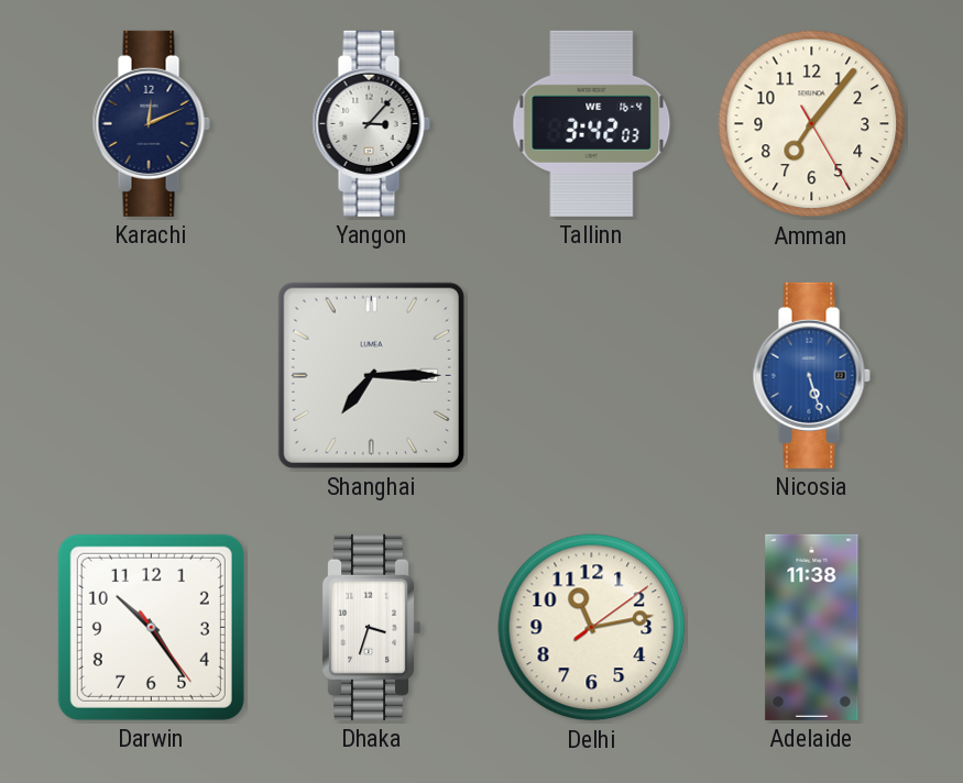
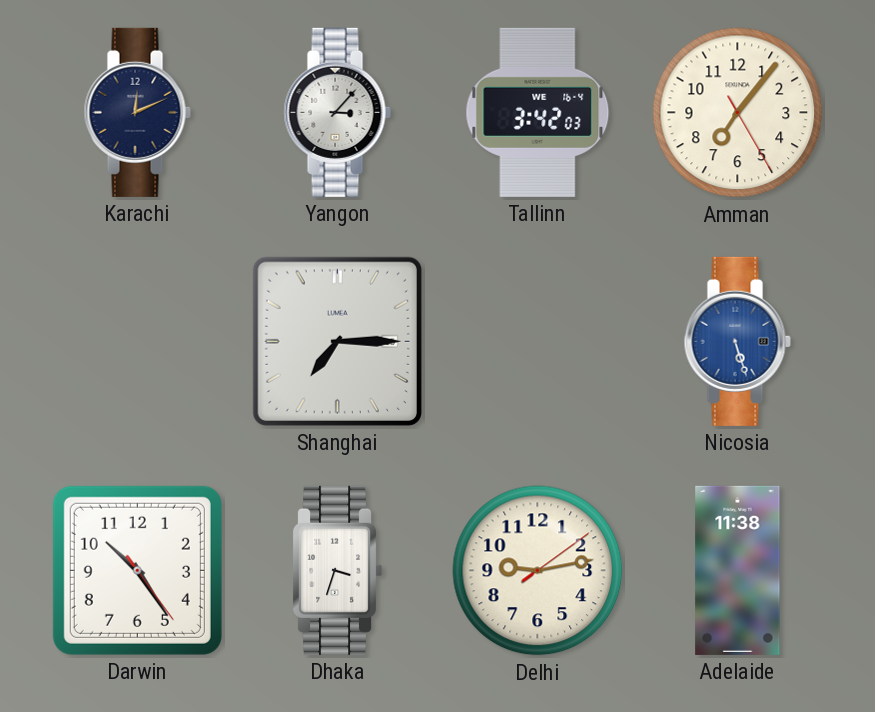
Delhi: 11:13 -> 9:13
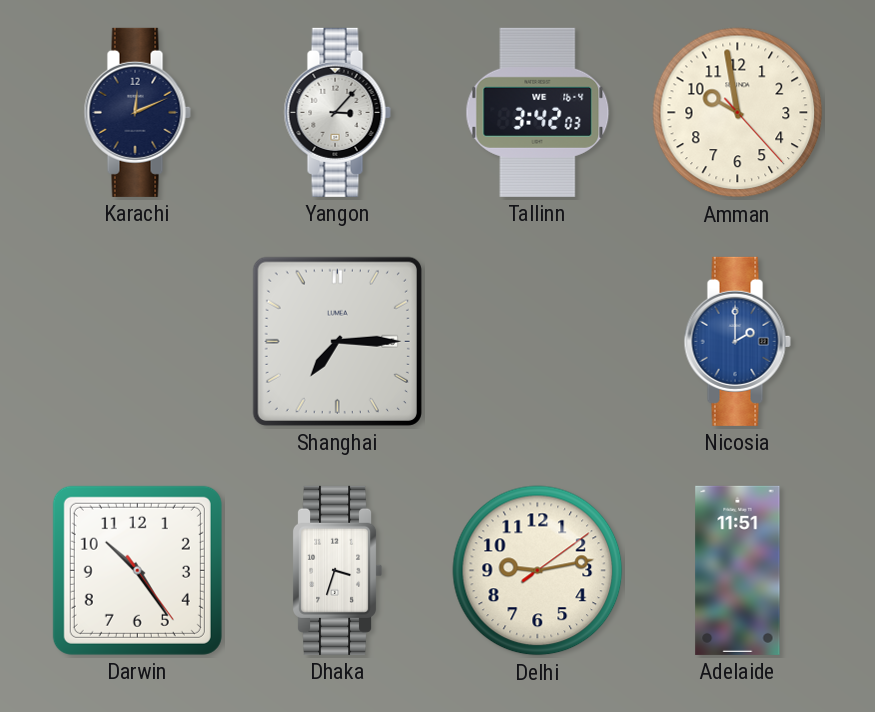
Amman: 7:06 -> 9:58
Nicosia: 5:27 -> 2:00
Adelaide: 11:38 -> 11:51
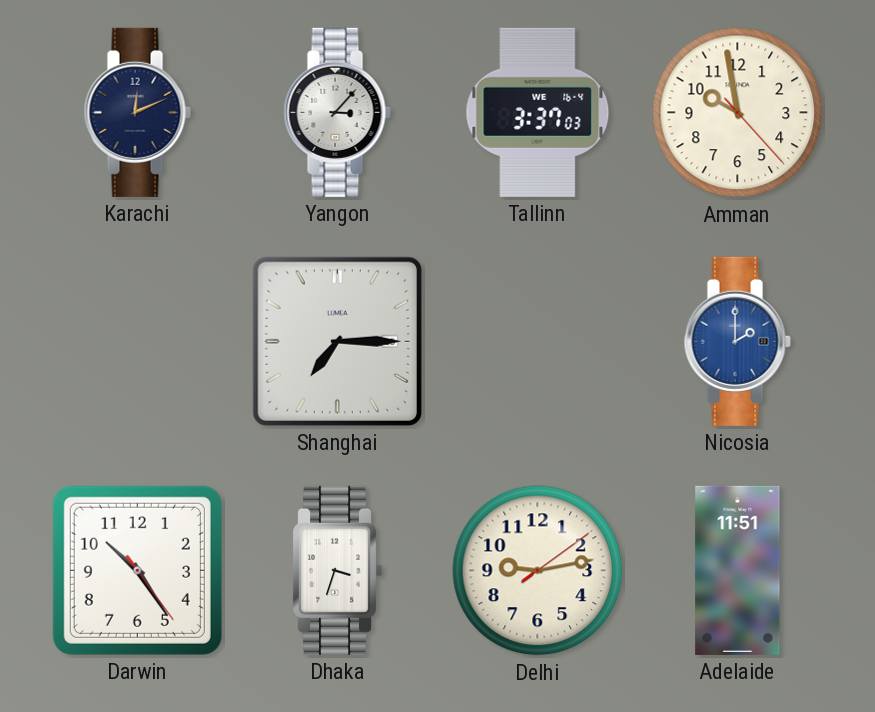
Tallinn: 3:42 -> 3:37
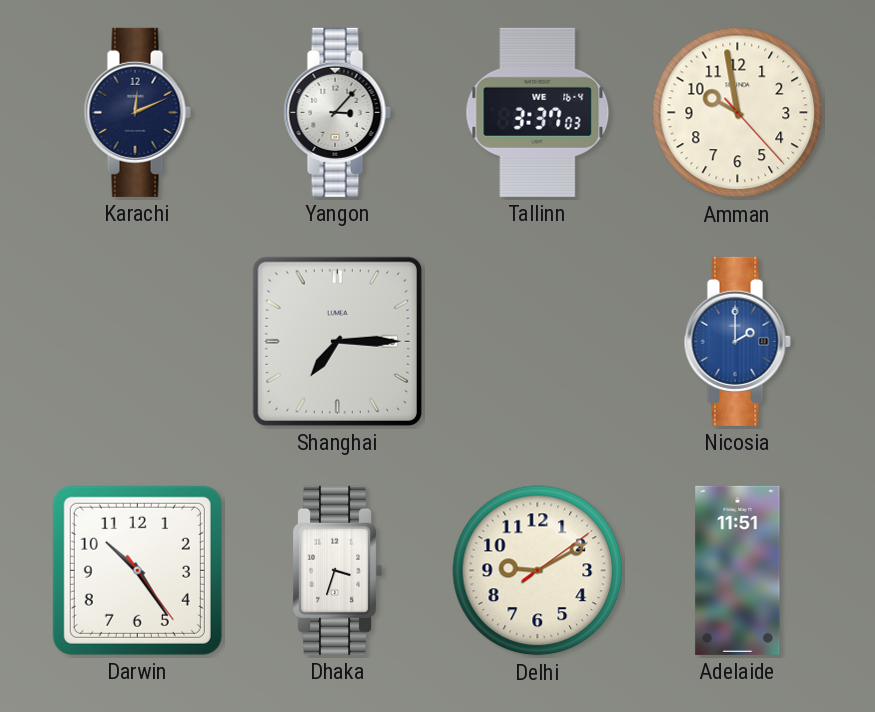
Delhi: 9:13 -> 9:10
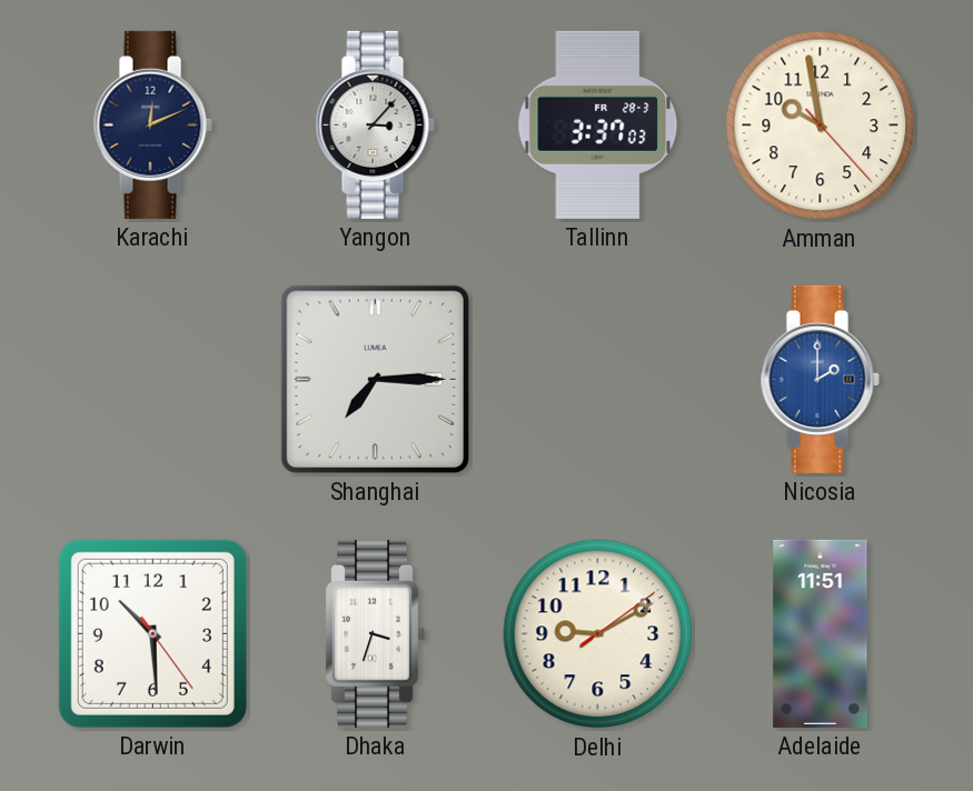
Tallinn date: WE 16-4 -> FR 28-3
Darwin: 10:24 -> 10:29
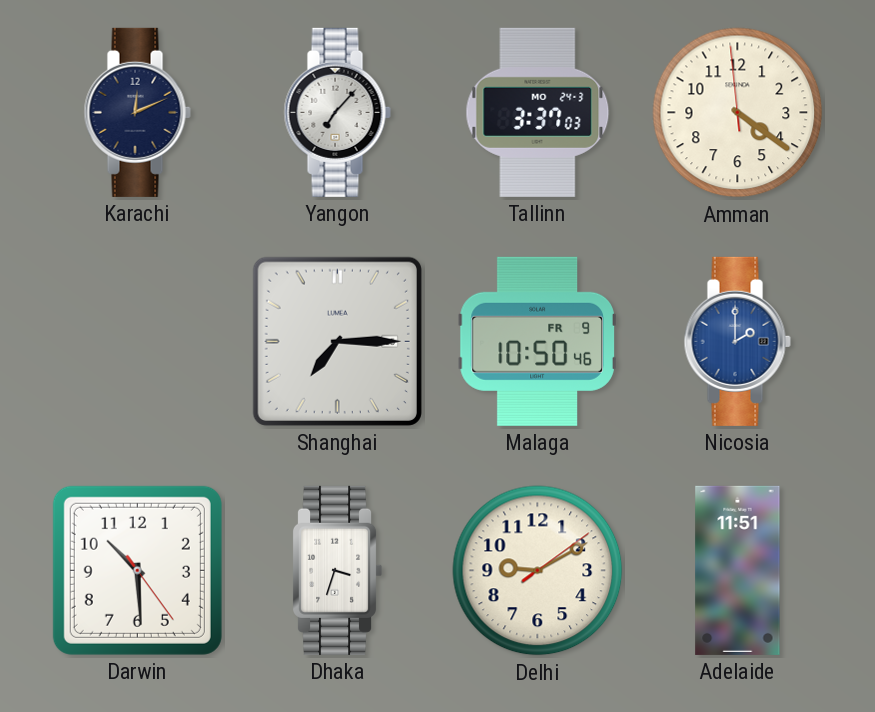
Yangon: 3:07 -> 7:07
Tallinn date: FR 28-3 -> MO 24-3
Amman: 9:58 -> 4:20
Malaga: none -> 10:50
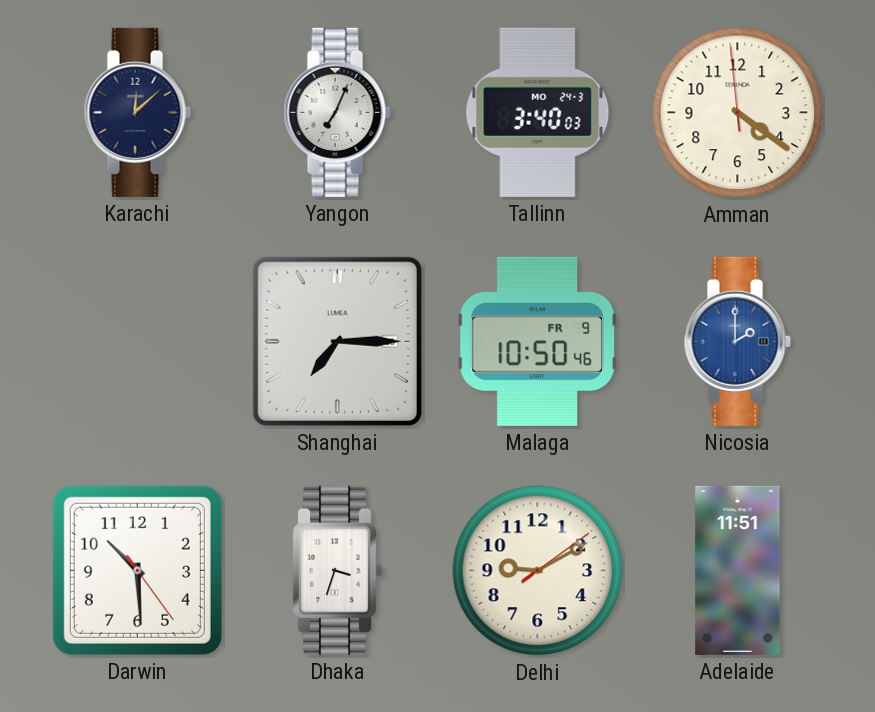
Karachi: 12:11 -> 12:08
Yangon: 7:07 -> 7:04
Tallinn: 3:37 -> 3:40
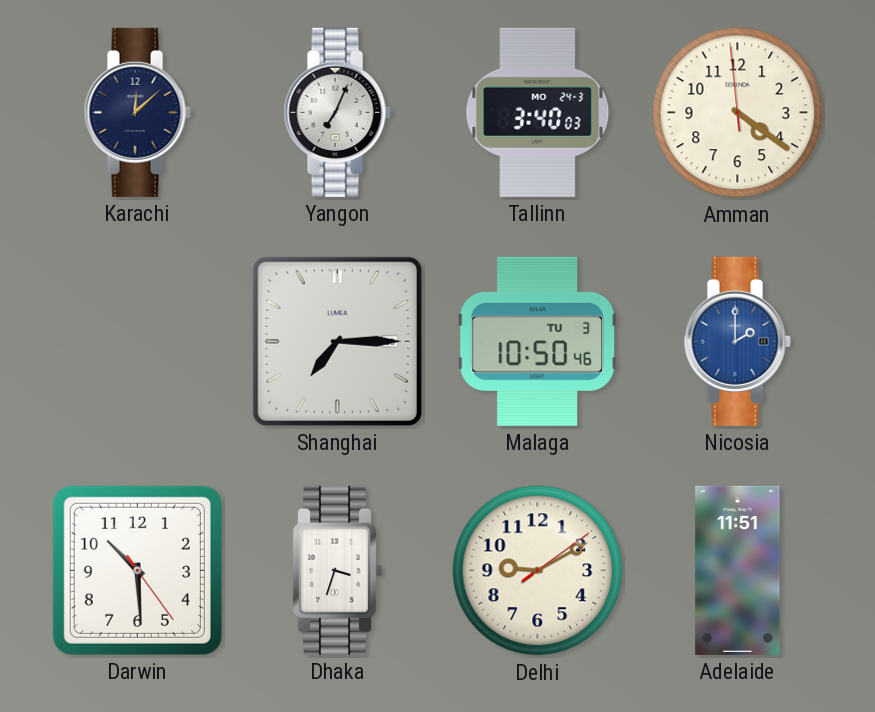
Malaga date: FR 9 -> TU 3
